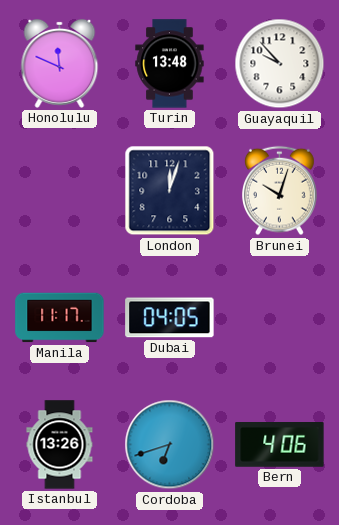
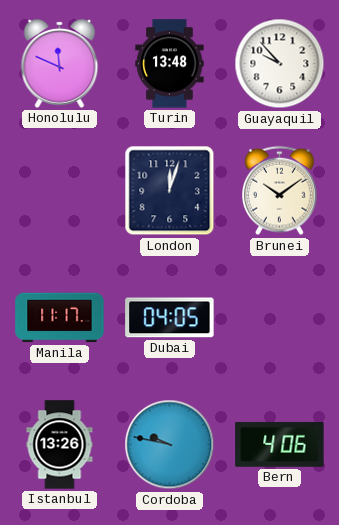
Brunei: 10:03 -> 10:09
Cordoba: 6:42 -> 9:47
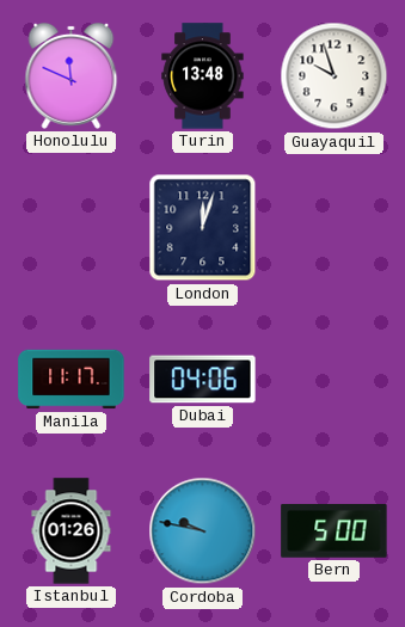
Guayaquil: 9:53 -> 9:57
Brunei: 10:09 -> none
Dubai: 04:05 -> 04:06
Istanbul: 13:26 -> 01:26
Bern: 4:06 -> 5:00
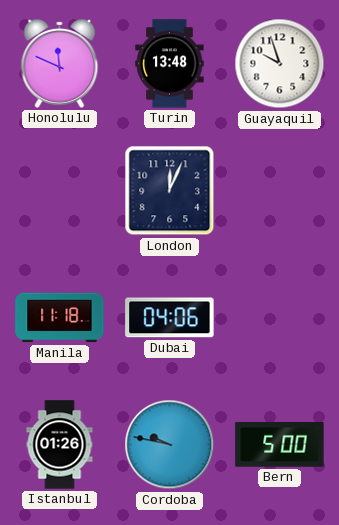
London: 12:03 -> 12:04
Manila: 11:17 -> 11:18
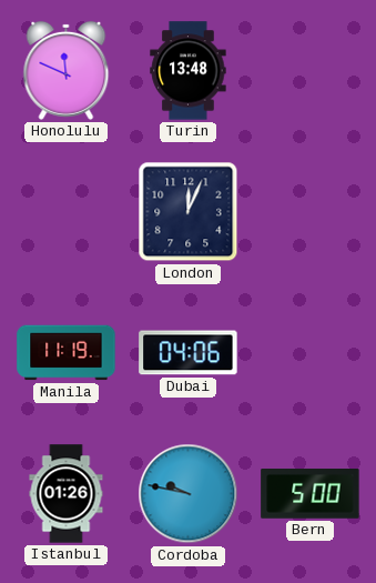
Guayaquil: 9:57 -> none
Manila: 11:18 -> 11:19
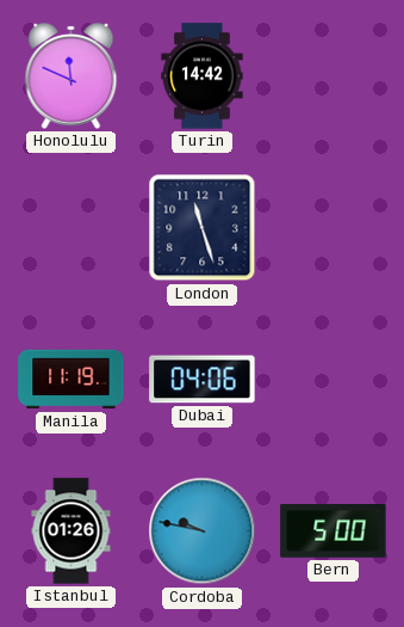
Turin: 13:48 -> 14:42
London: 12:04 -> 11:27
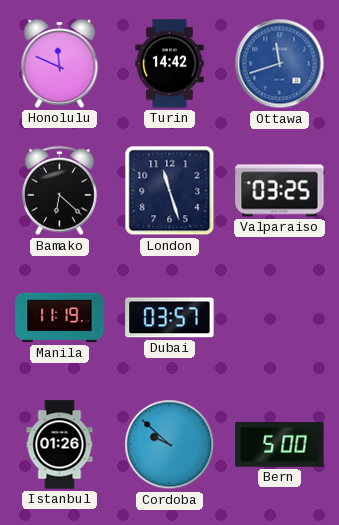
Ottawa: none -> 11:42
Bamako: none -> 6:22
Valparaiso: none -> 03:25
Dubai: 04:06 -> 03:57
Cordoba: 9:47 -> 9:52
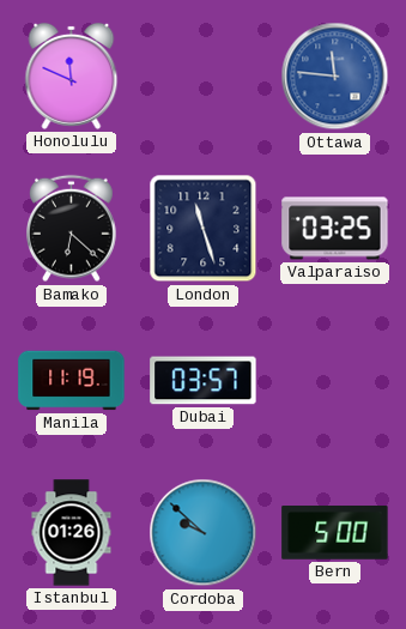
Turin: 14:42 -> none
Ottawa: 11:42 -> 11:46
